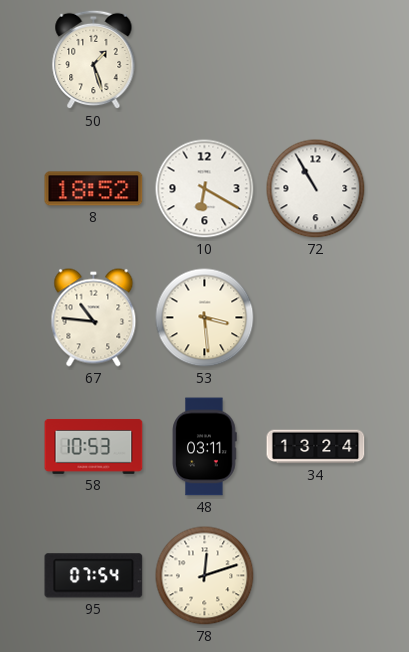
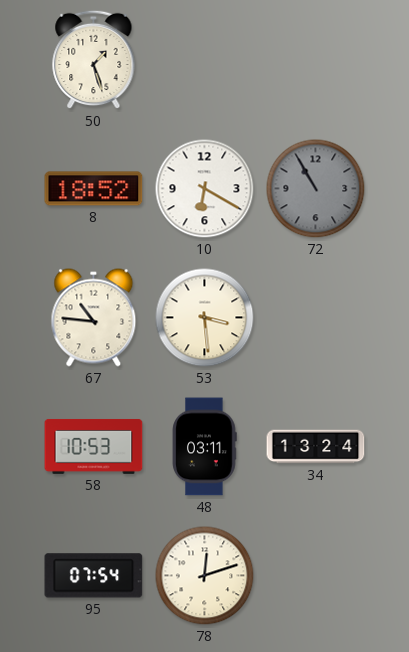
72 dial: white -> grey
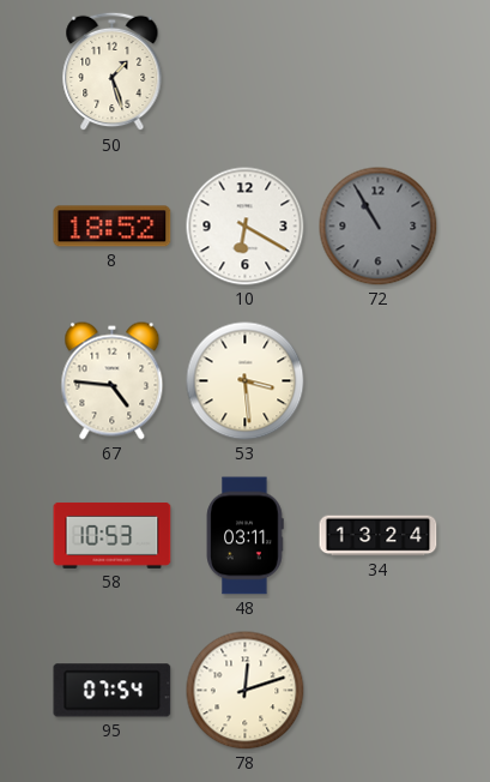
67: 10:46 -> 4:46
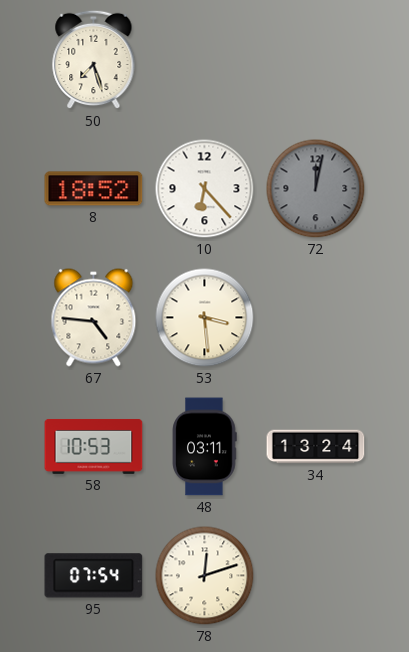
50: 1:27 -> 7:27
10: 6:20 -> 6:23
72: 10:55 -> 12:02
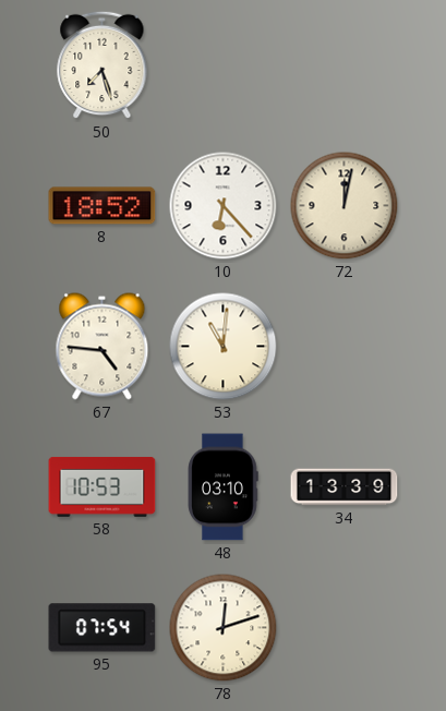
72 dial: grey -> cream
53: 3:29 -> 11:01
48: 03:11 -> 03:10
34: 13:24 -> 13:39
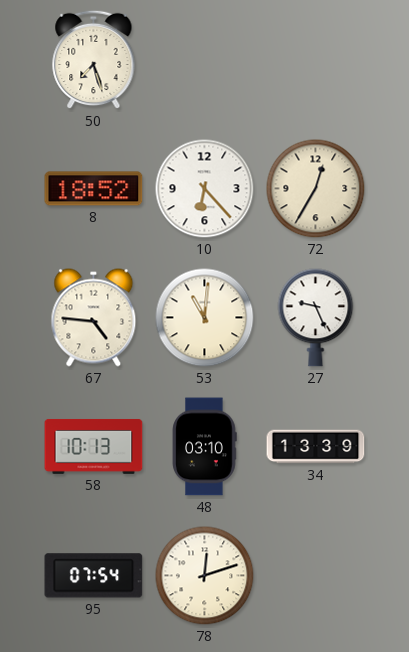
72: 12:02 -> 12:35
27: none -> 9:26
58: 10:53 -> 10:13
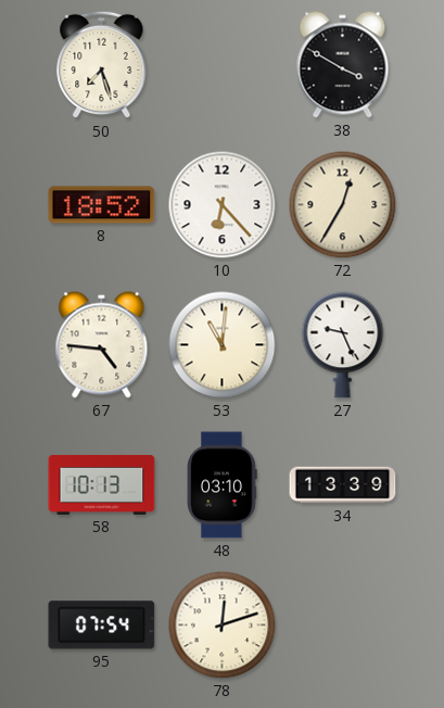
38: none -> 3:50
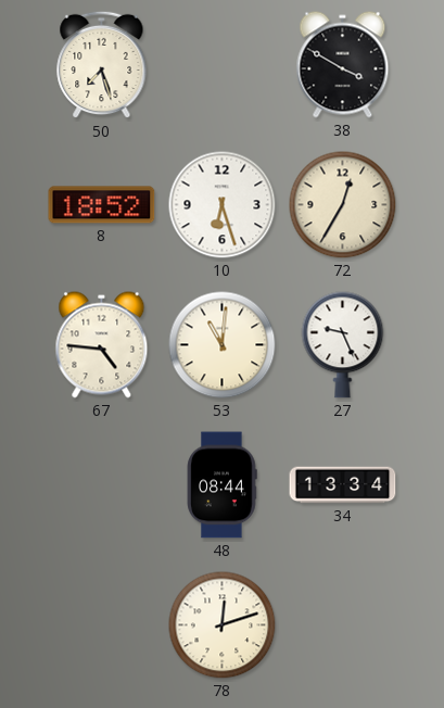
10: 6:23 -> 6:27
58: 10:13 -> none
48: 03:10 -> 08:44
34: 13:39 -> 13:34
95: 07:54 -> none
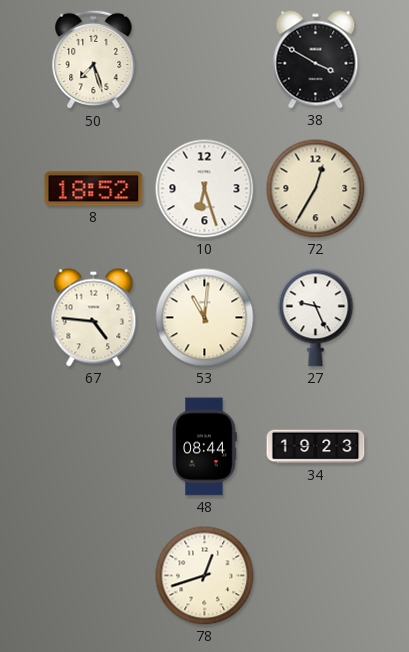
34: 13:34 -> 19:23
78: 12:12 -> 12:42
